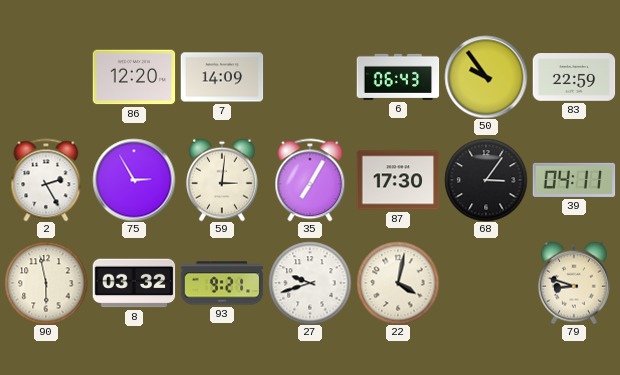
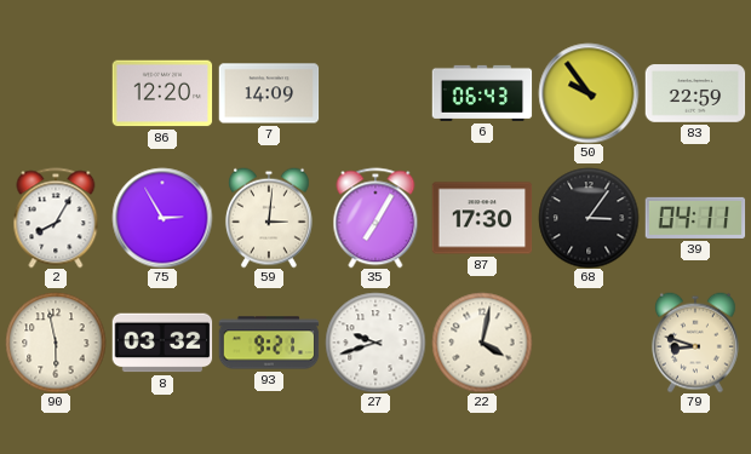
2: 2:25 -> 8:05
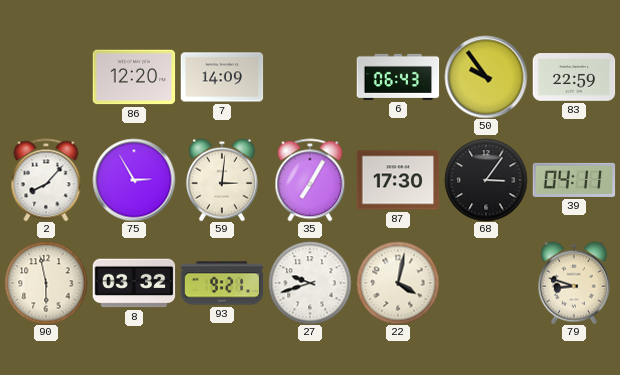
2: 8:05 -> 8:07
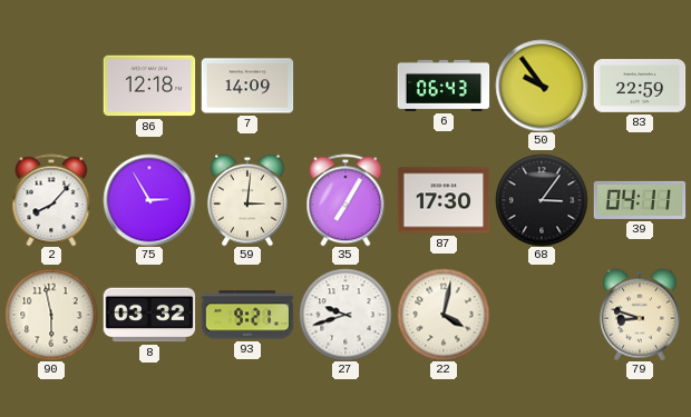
86: 12:20 -> 12:18
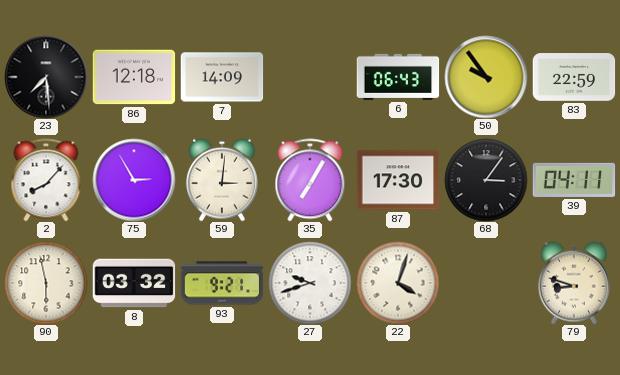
23: none -> 7:29
22: 4:02 -> 4:03
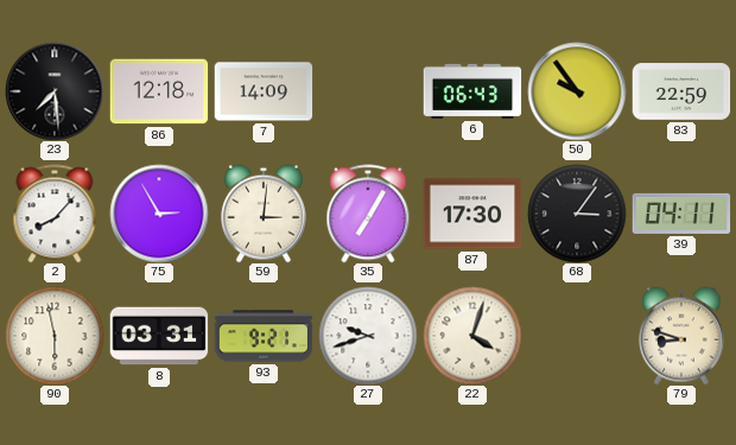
8: 03:32 -> 03:31
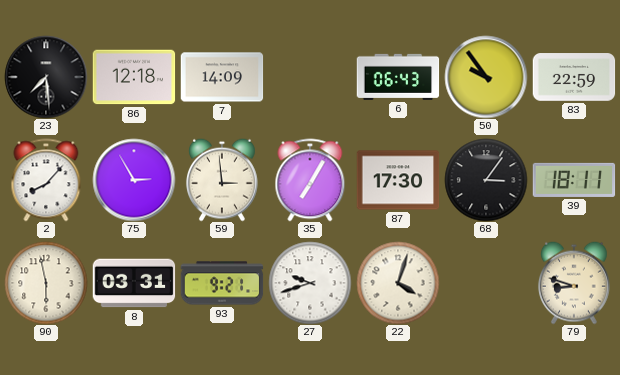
59: 3:01 -> 2:59
39: 04:11 -> 18:11
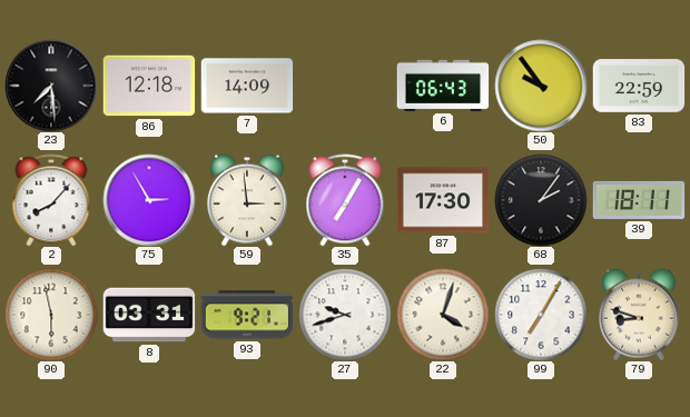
68: 3:06 -> 2:06
99: none -> 7:05
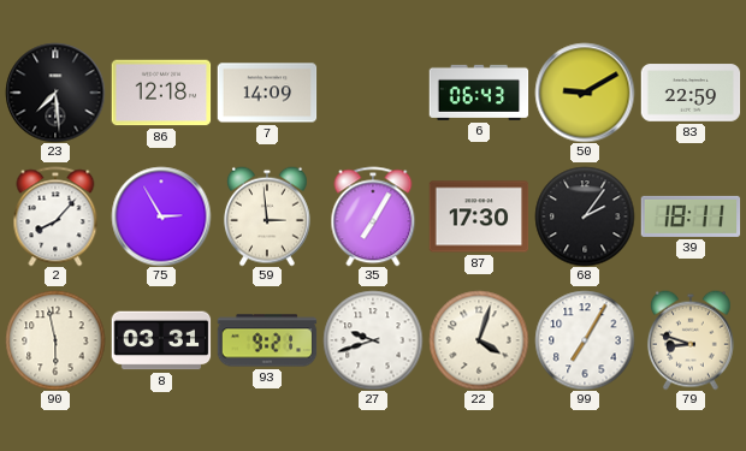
50: 9:54 -> 9:10
